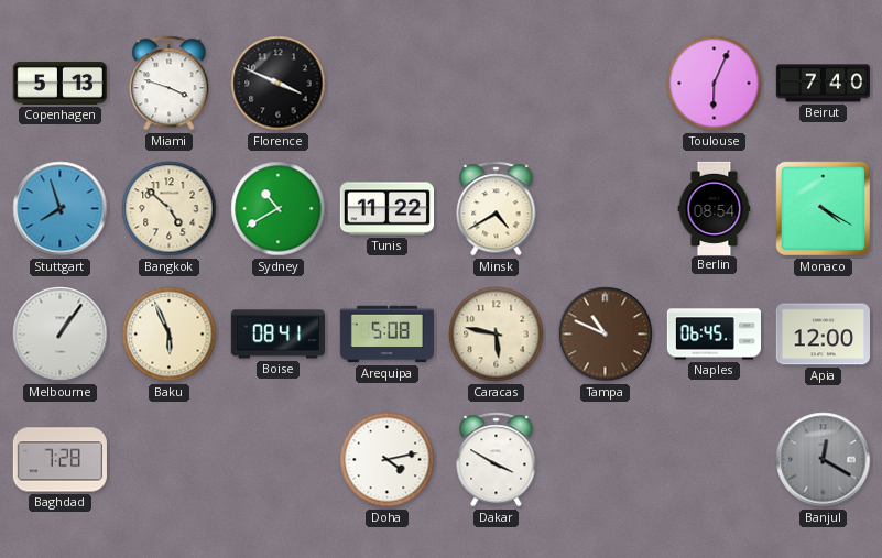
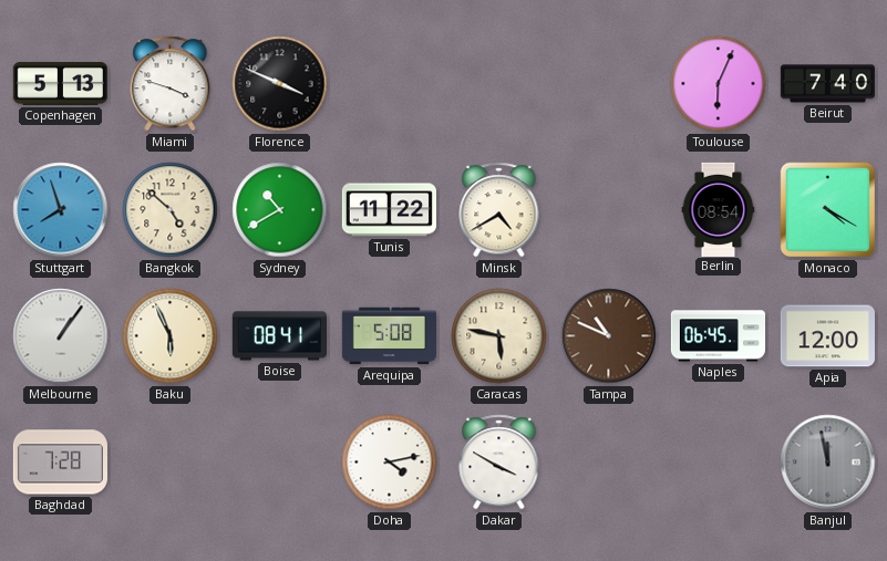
Banjul: 12:20 -> 11:58
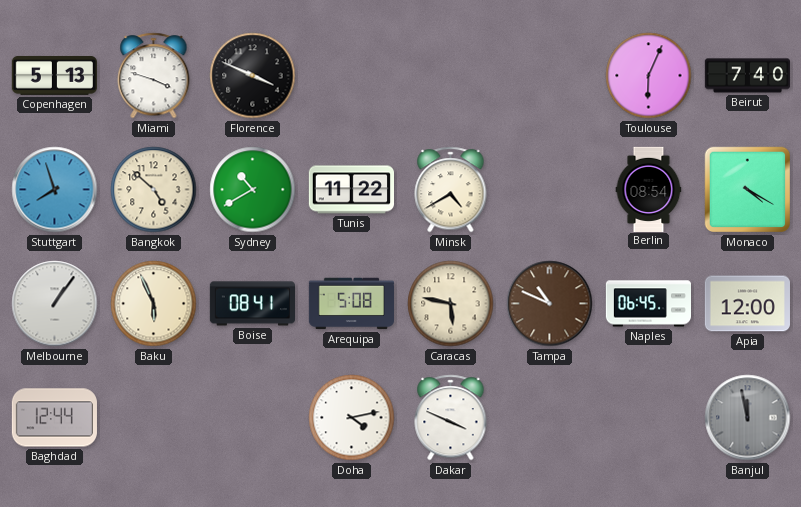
Baghdad: 7:28 -> 12:44
Dakar: 3:50 -> 3:49
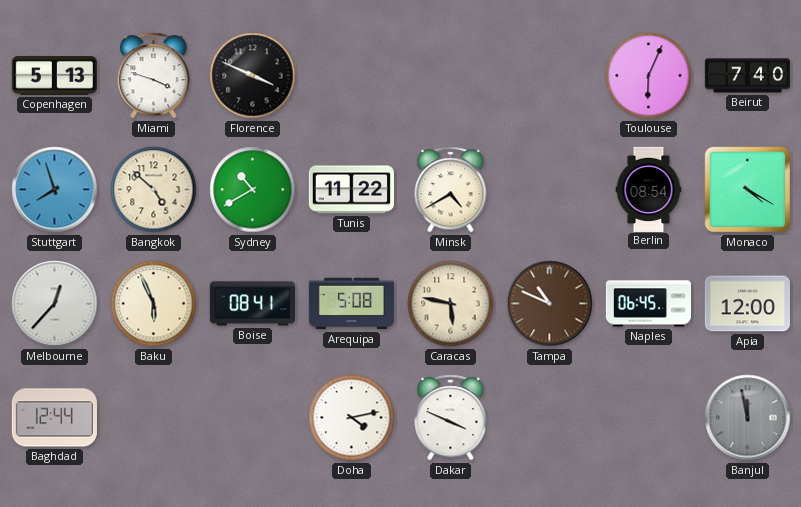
Melbourne: 1:06 -> 12:37
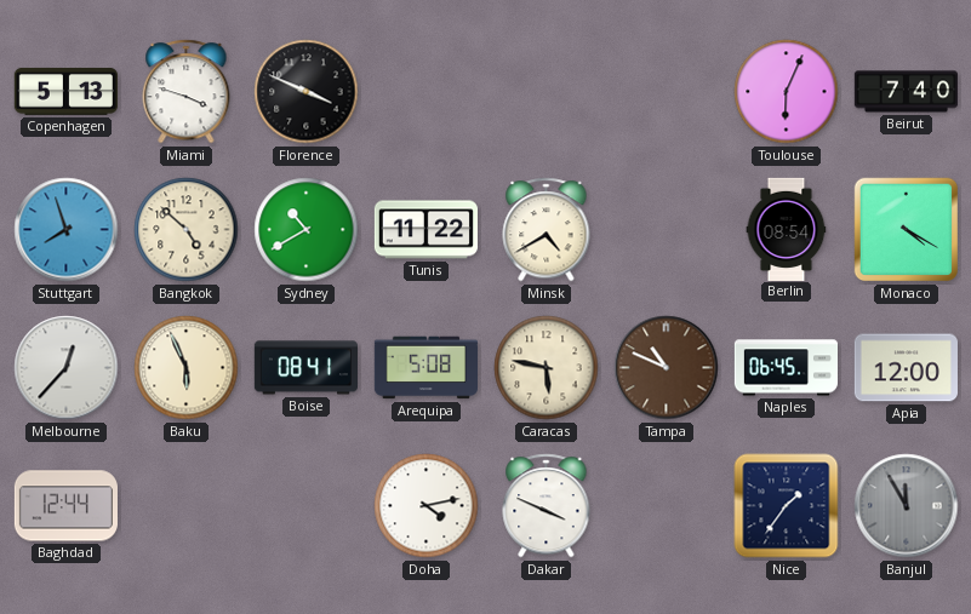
Nice: none -> 1:36
Banjul: 11:58 -> 11:55
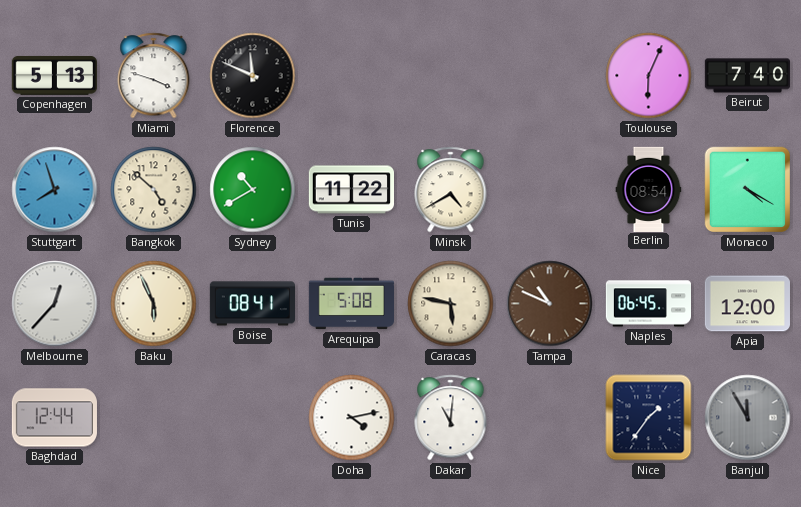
Florence: 3:49 -> 11:49
Dakar: 3:49 -> 11:01
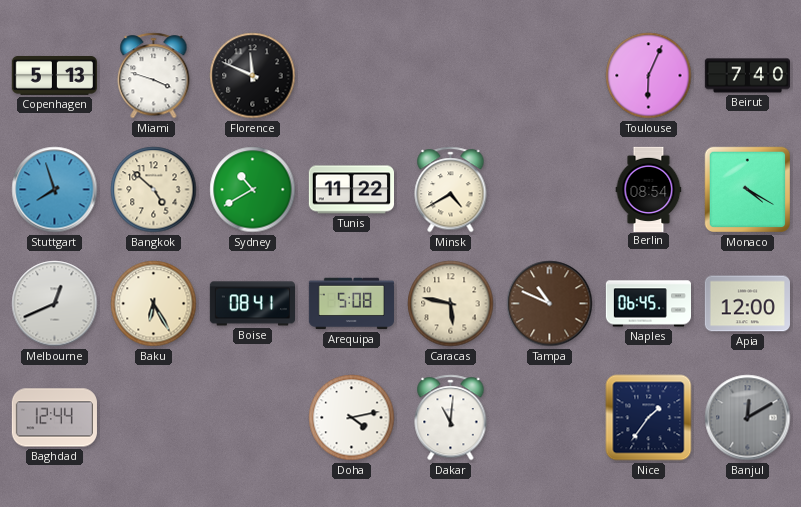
Melbourne: 12:37 -> 12:41
Baku: 5:56 -> 6:25
Banjul: 11:55 -> 12:10
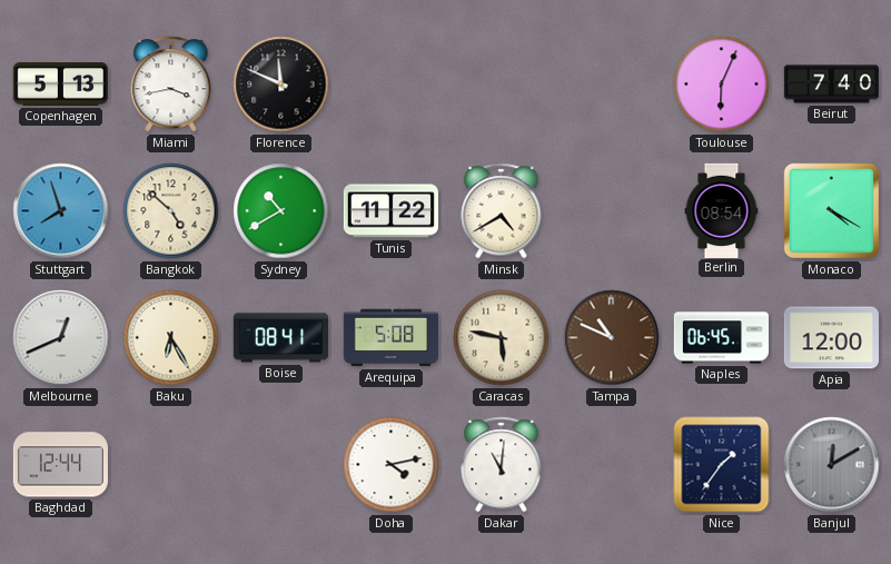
Miami: 3:48 -> 3:43
